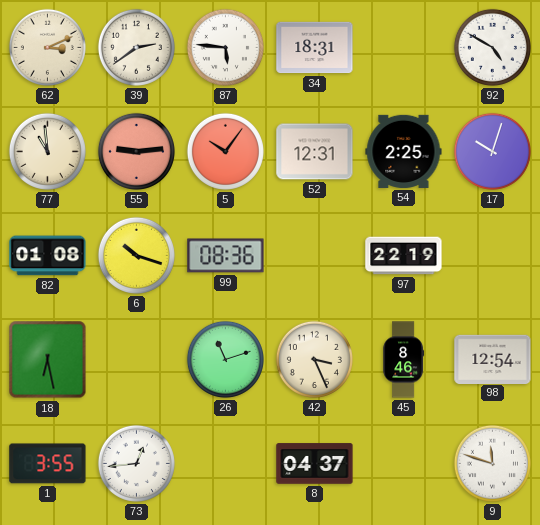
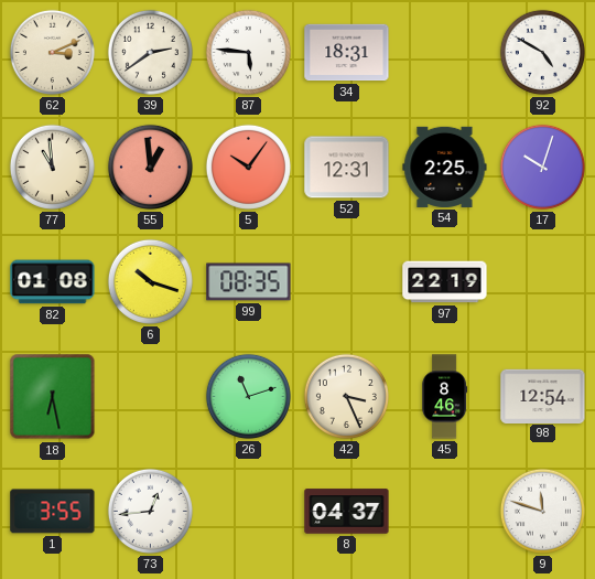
55: 9:14 -> 12:59
99: 08:36 -> 08:35
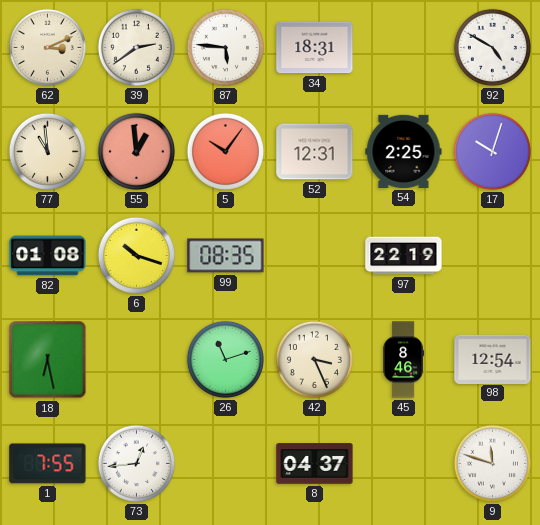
1: 3:55 -> 7:55
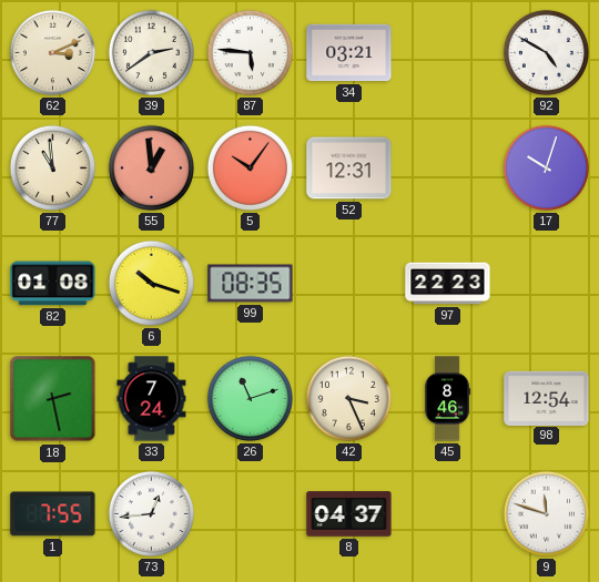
34: 18:31 -> 03:21
54: 2:25 -> none
97: 22:19 -> 22:23
18: 6:28 -> 2:28
33: none -> 7:24
